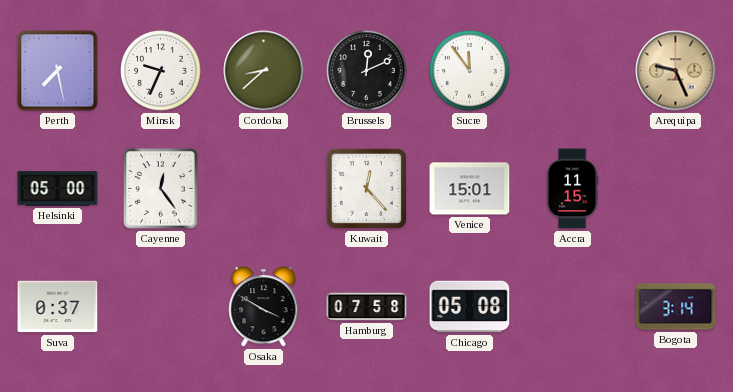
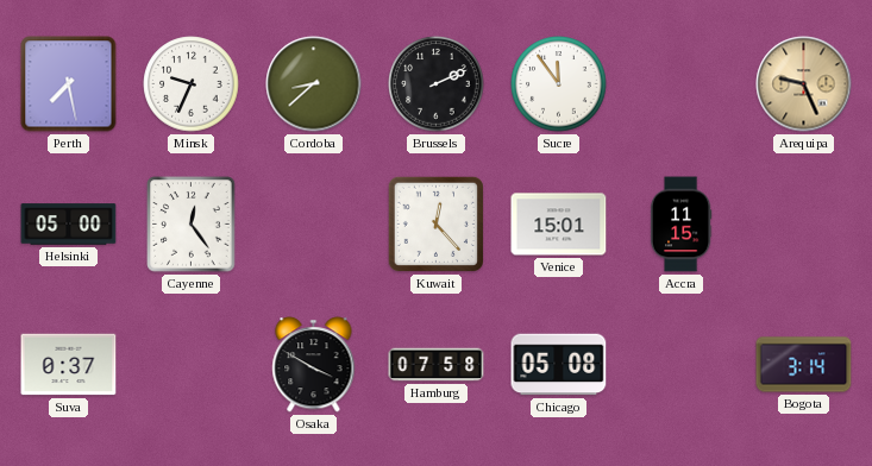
Brussels: 12:11 -> 2:11
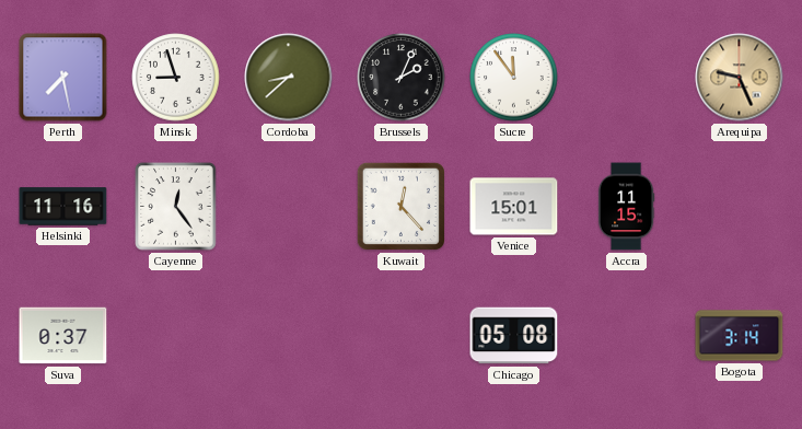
Minsk: 9:34 -> 8:57
Brussels: 2:11 -> 2:04
Helsinki: 05:00 -> 11:16
Osaka: 3:50 -> none
Hamburg: 07:58 -> none
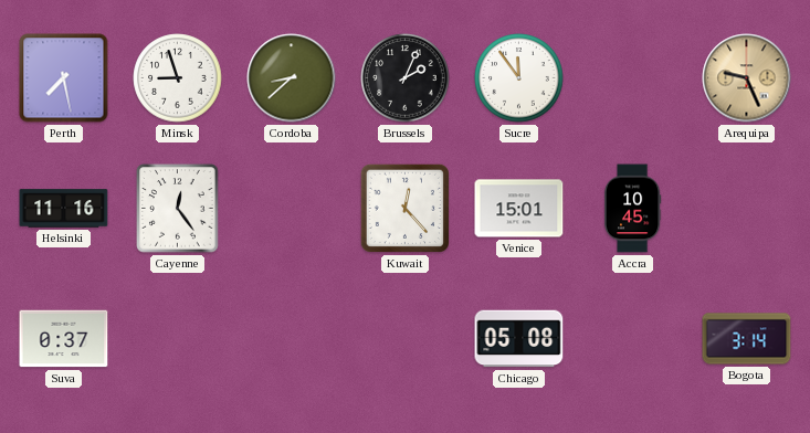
Accra: 11:15 -> 10:45
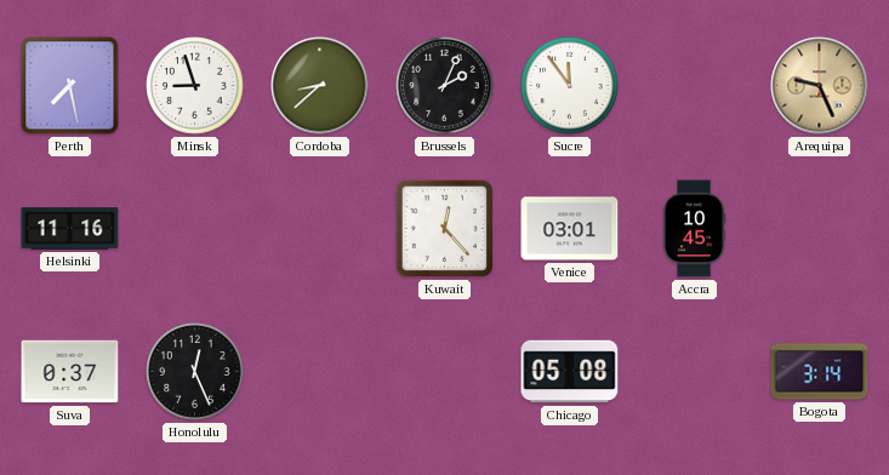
Cayenne: 12:24 -> none
Venice: 15:01 -> 03:01
Honolulu: none -> 12:26
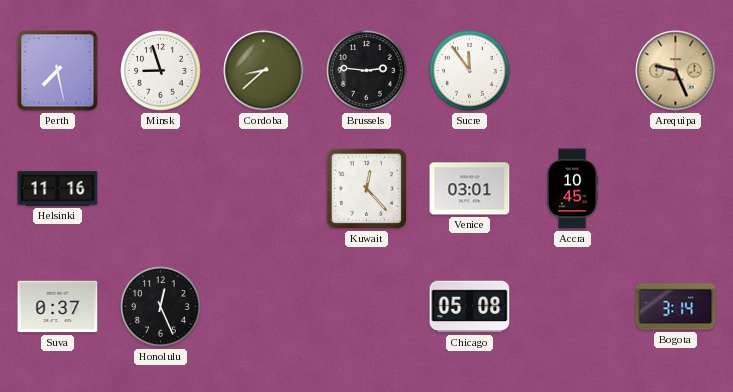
Brussels: 2:04 -> 2:46
